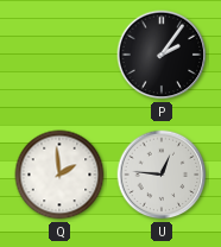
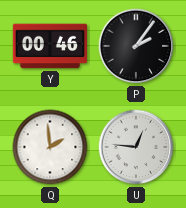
Y: none -> 00:46
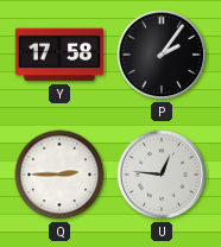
Y: 00:46 -> 17:58
Q: 1:59 -> 2:45
